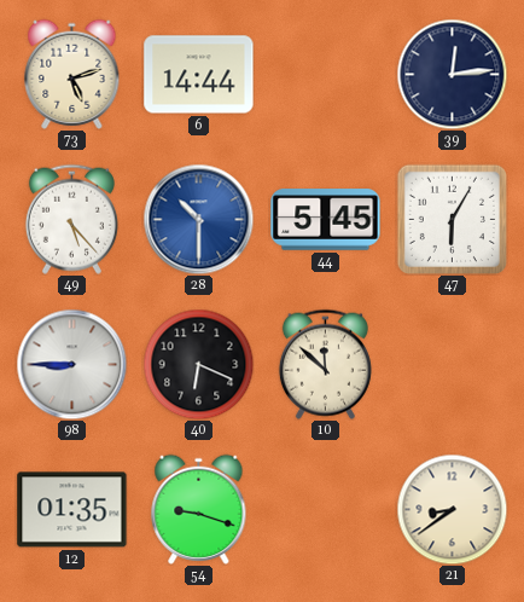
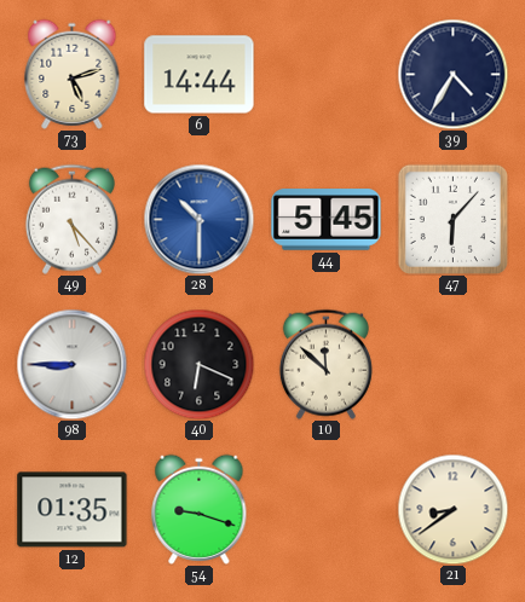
39: 12:14 -> 4:35
47: 6:05 -> 6:07
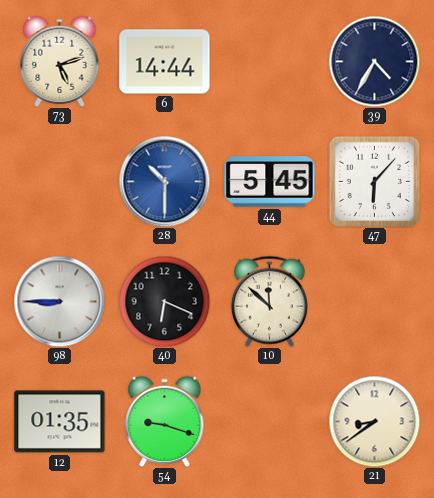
49: 5:23 -> none
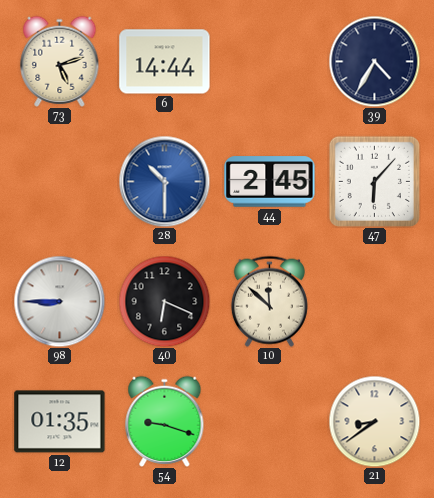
44: 5:45 -> 2:45
